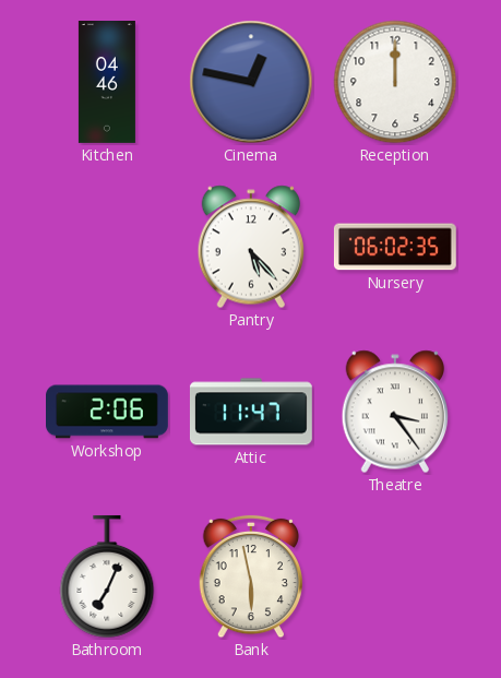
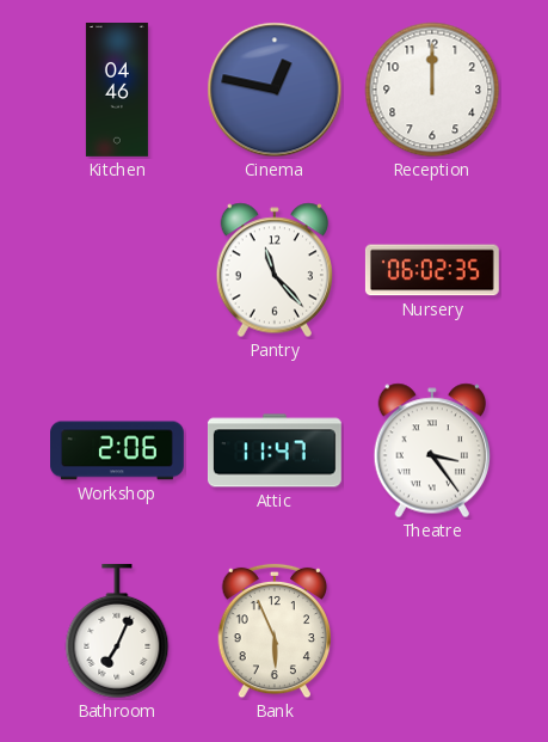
Pantry: 5:23 -> 11:23
Bank: 5:58 -> 5:56
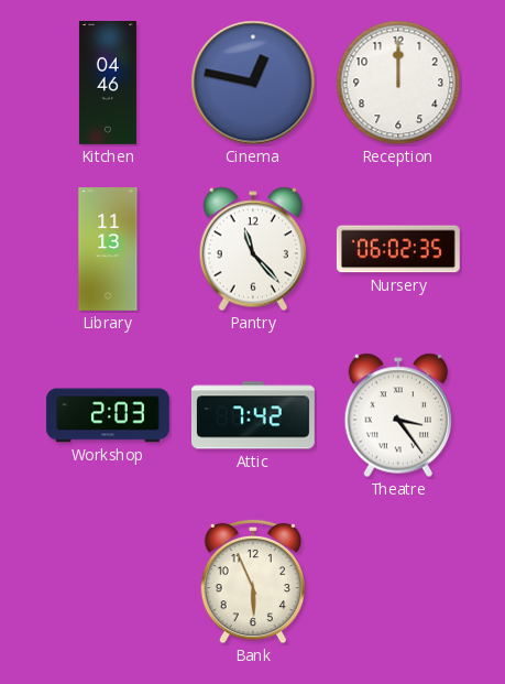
Library: none -> 11:13
Workshop: 2:06 -> 2:03
Attic: 11:47 -> 7:42
Bathroom: 7:04 -> none
